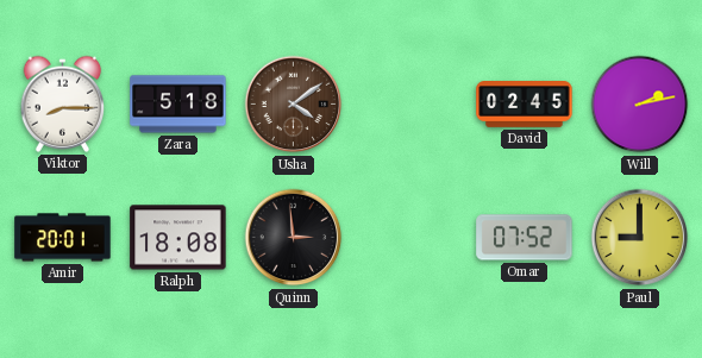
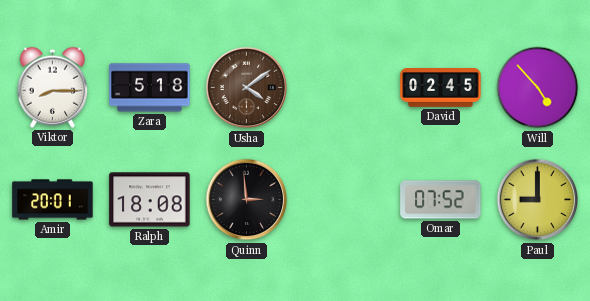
Will: 2:13 -> 4:53
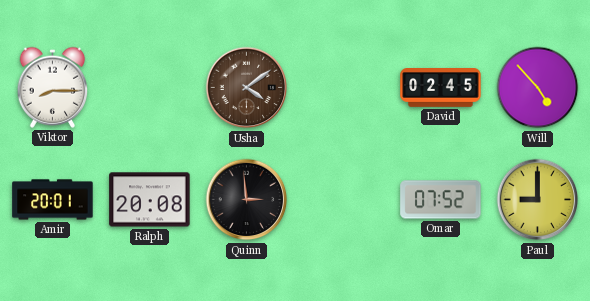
Zara: 5:18 -> none
Ralph: 18:08 -> 20:08
